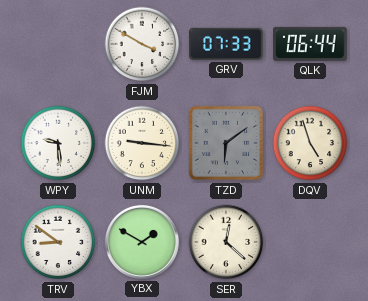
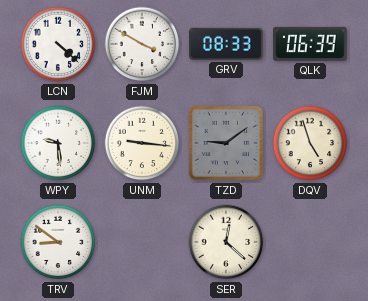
LCN: none -> 4:22
GRV: 07:33 -> 08:33
QLK: 06:44 -> 06:39
TZD: 6:09 -> 9:09
YBX: 1:50 -> none
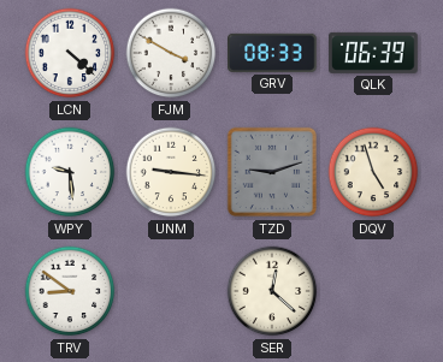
TZD: 9:09 -> 9:12
